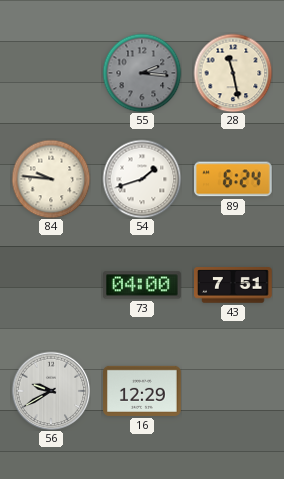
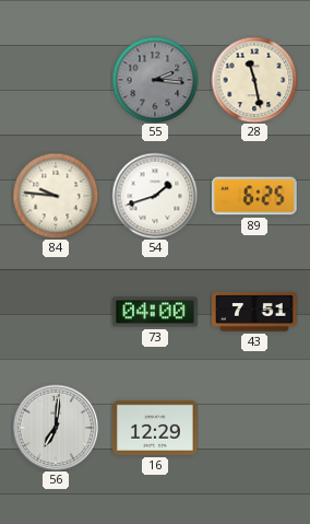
89: 6:24 -> 6:25
56: 9:40 -> 7:01
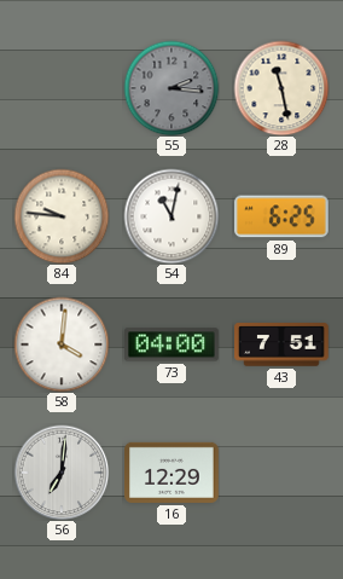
54: 1:42 -> 11:02
58: none -> 4:01
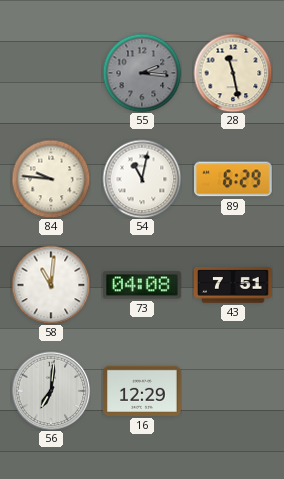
89: 6:25 -> 6:29
58: 4:01 -> 11:01
73: 04:00 -> 04:08
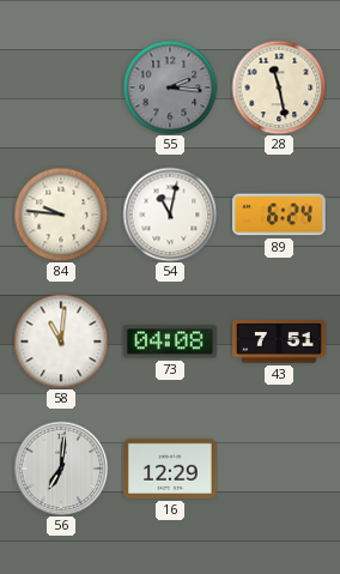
89: 6:29 -> 6:24
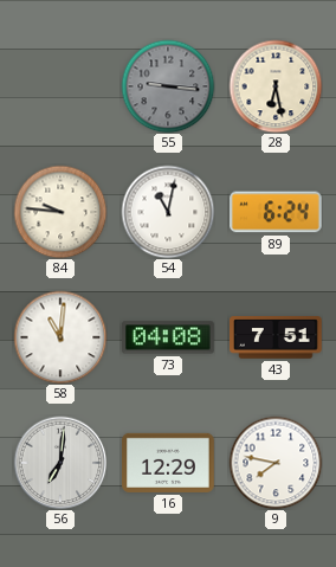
55: 2:16 -> 9:16
28: 11:28 -> 6:28
9: none -> 7:47
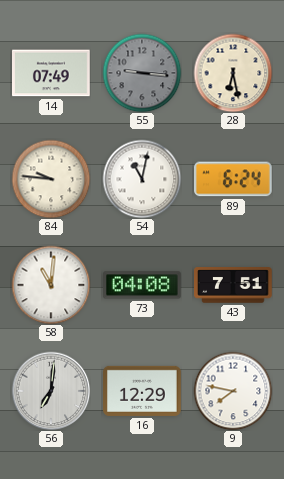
14: none -> 07:49
